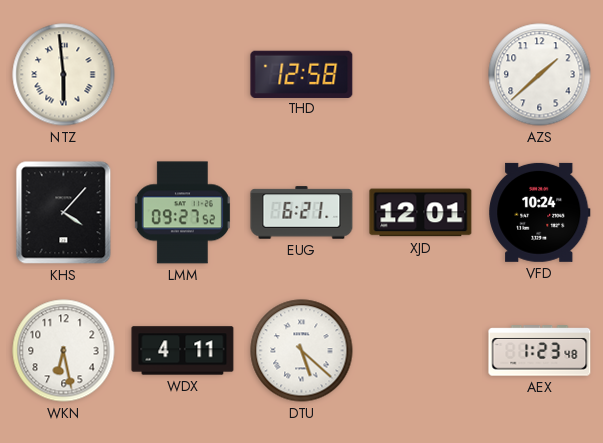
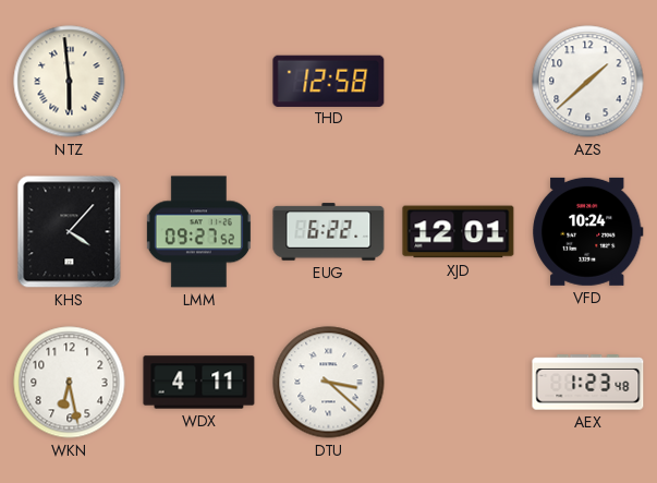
EUG: 6:21 -> 6:22
DTU: 5:22 -> 3:22
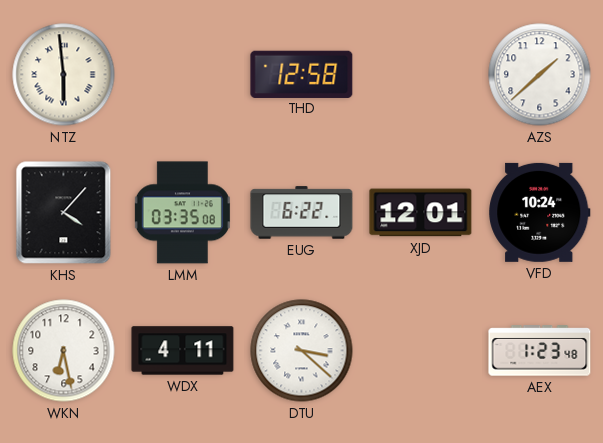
LMM: 09:27 -> 03:35
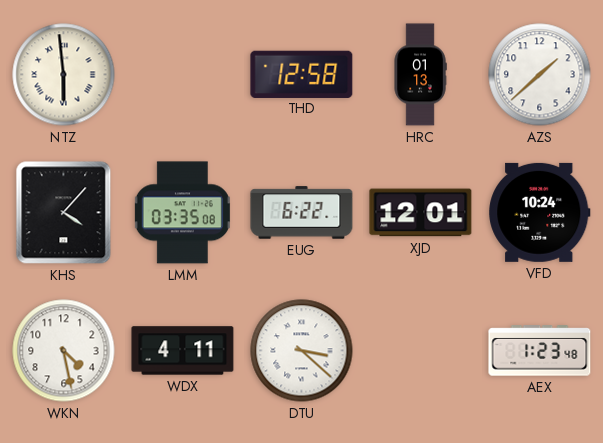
HRC: none -> 01:13
WKN: 6:28 -> 4:28
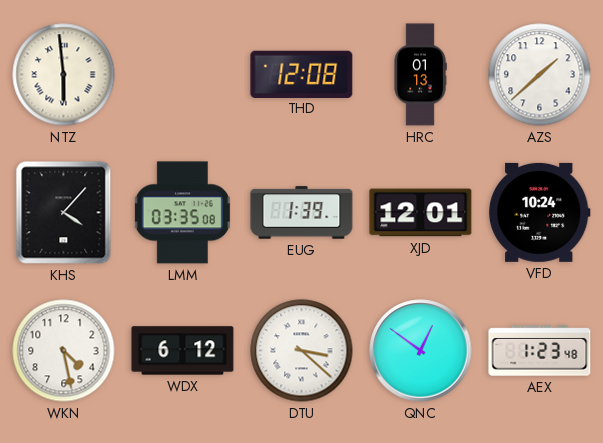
THD: 12:58 -> 12:08
EUG: 6:22 -> 1:39
WDX: 4:11 -> 6:12
QNC: none -> 12:51
